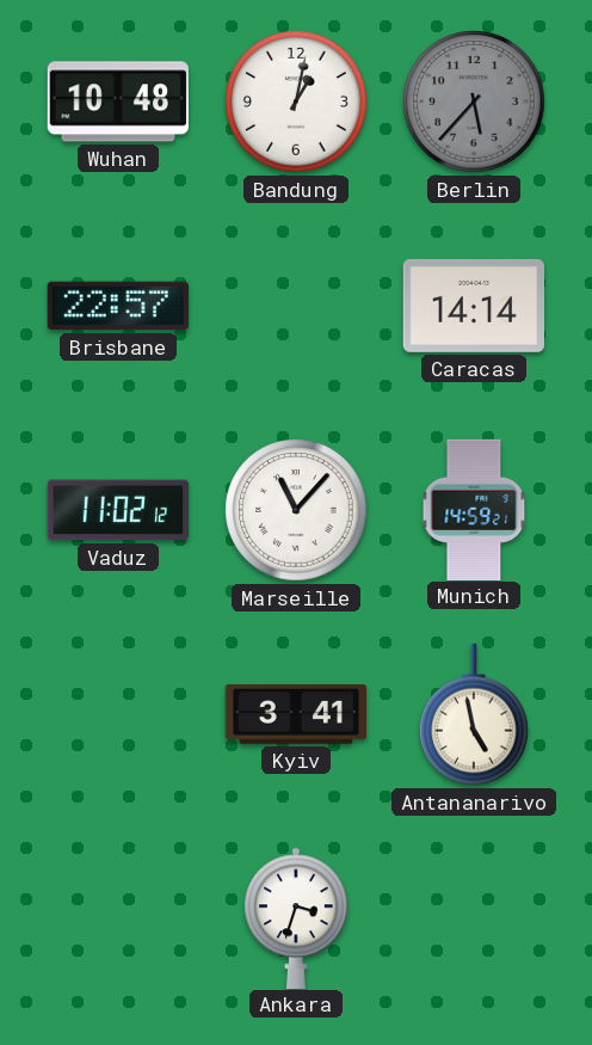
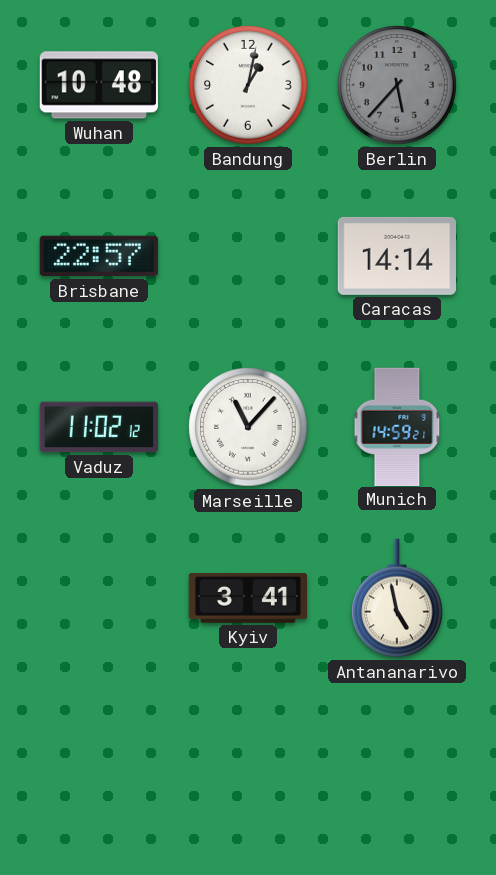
Ankara: 3:33 -> none
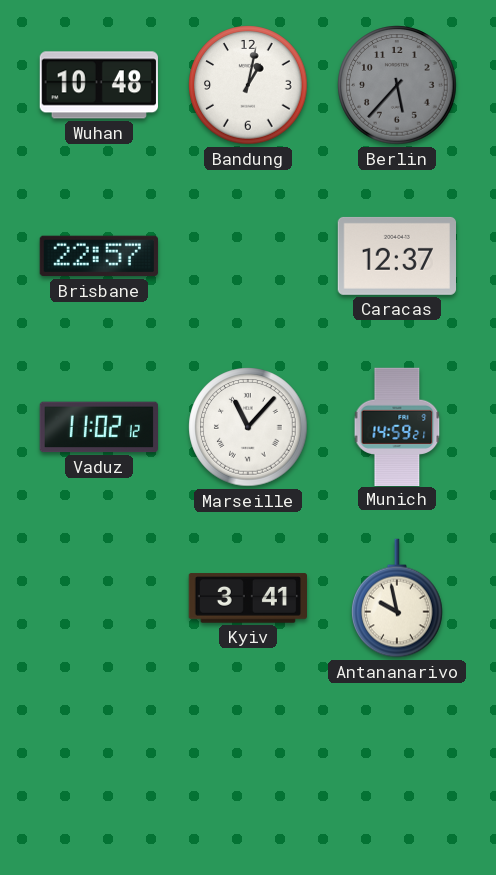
Caracas: 14:14 -> 12:37
Antananarivo: 4:58 -> 9:58
